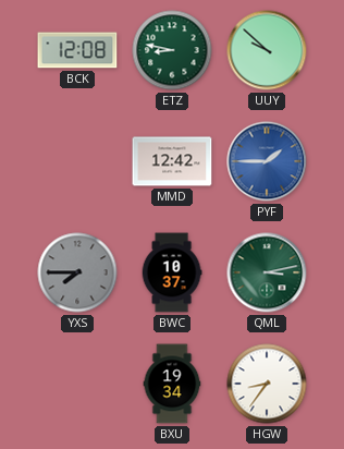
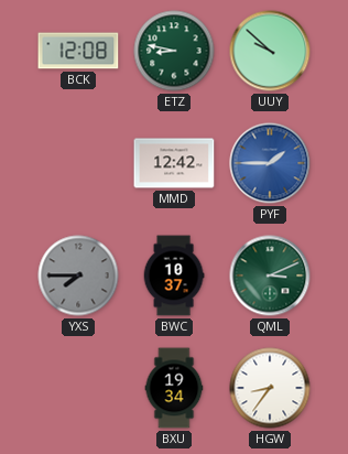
QML: 3:13 -> 3:11
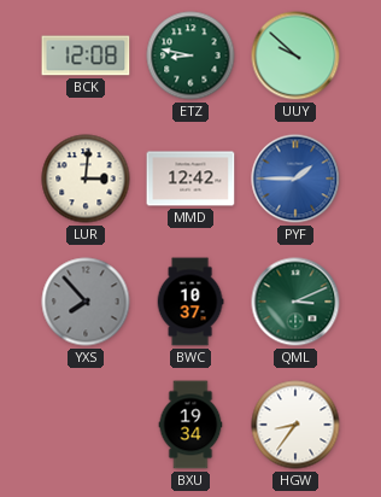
LUR: none -> 3:01
YXS: 7:45 -> 7:53
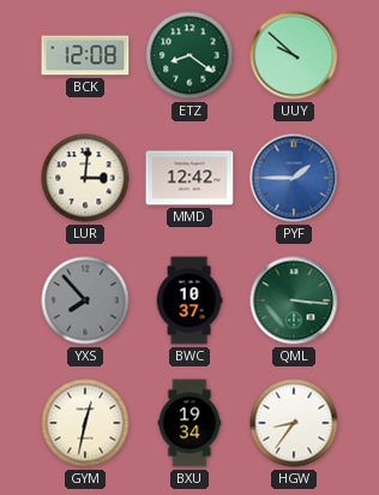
ETZ: 8:47 -> 8:21
QML: 3:11 -> 3:16
GYM: none -> 12:32
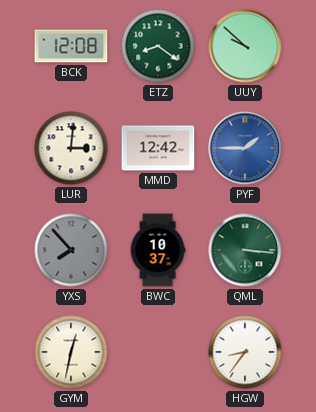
BXU: 19:34 -> none
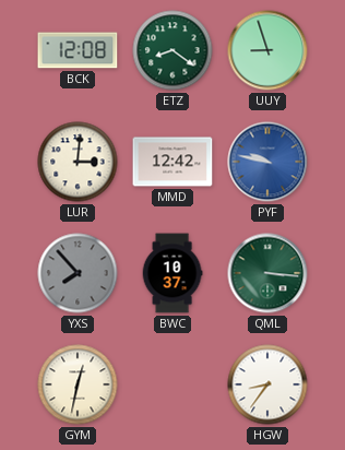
UUY: 9:52 -> 8:57
PYF: 1:45 -> 9:47
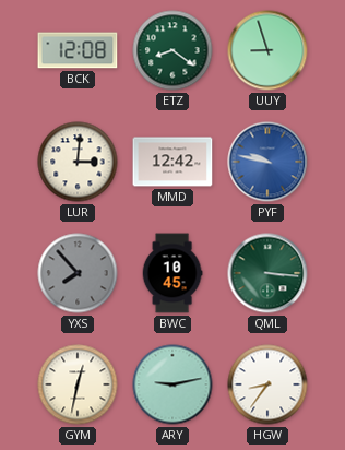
BWC: 10:37 -> 10:45
ARY: none -> 9:13
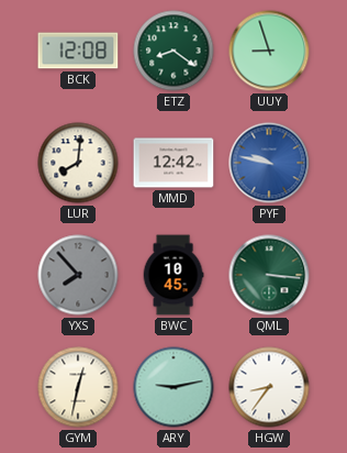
LUR: 3:01 -> 8:01
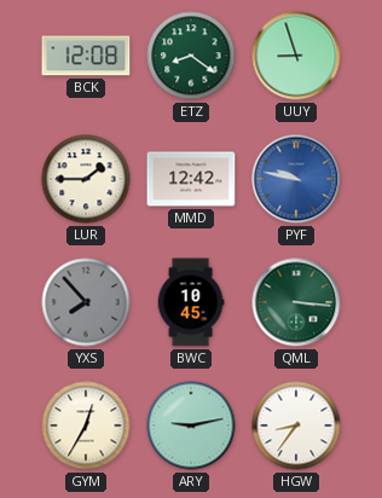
LUR: 8:01 -> 1:45
GYM: 12:32 -> 12:35
